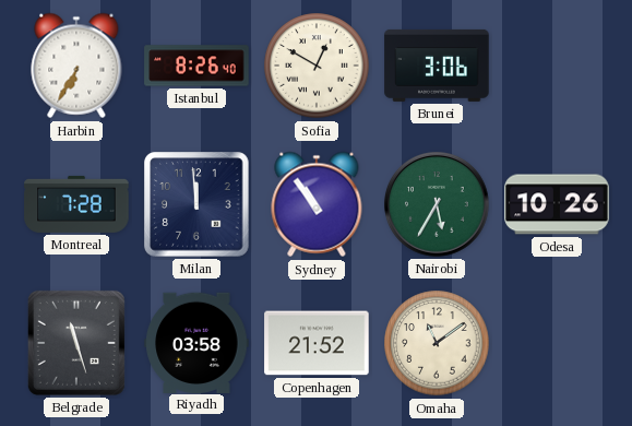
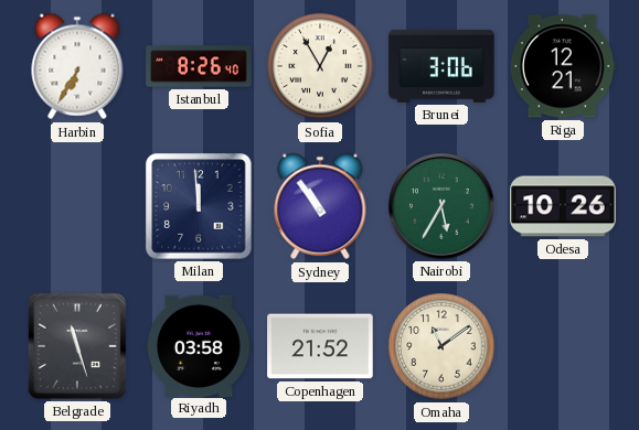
Sofia: 12:50 -> 12:55
Riga: none -> 12:21
Montreal: 7:28 -> none
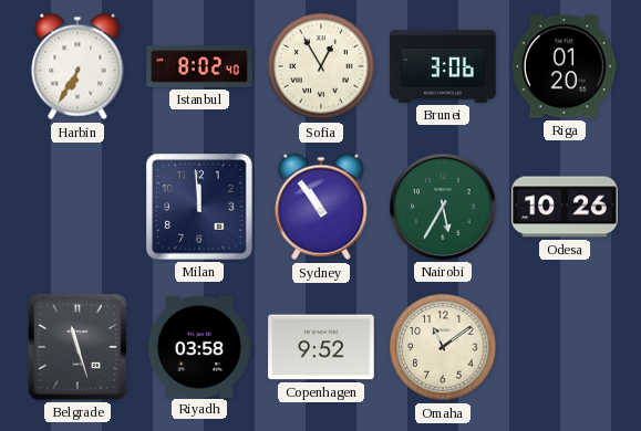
Istanbul: 8:26 -> 8:02
Riga: 12:21 -> 01:20
Copenhagen: 21:52 -> 9:52
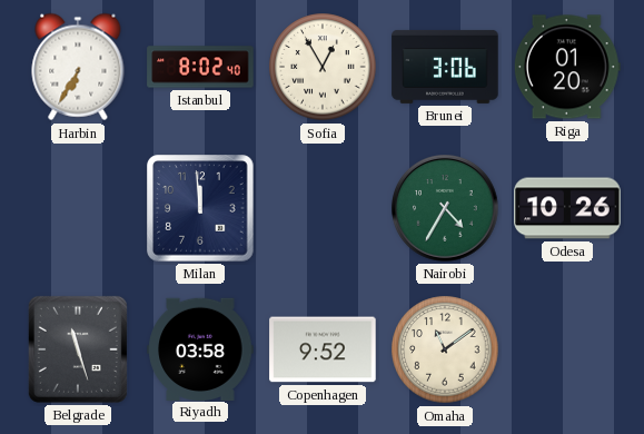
Sydney: 10:54 -> none
Nairobi: 5:35 -> 4:35
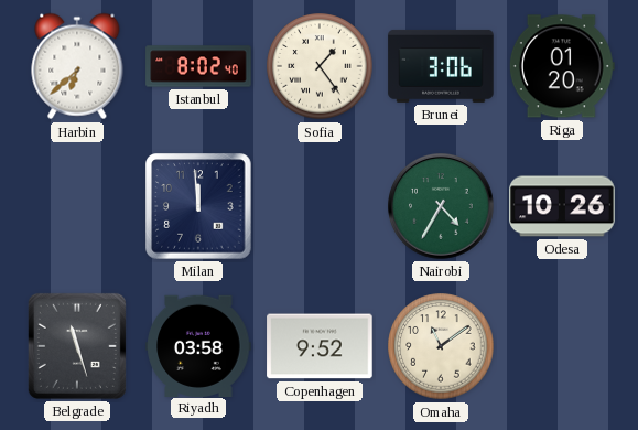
Harbin: 6:35 -> 6:38
Sofia: 12:55 -> 1:24
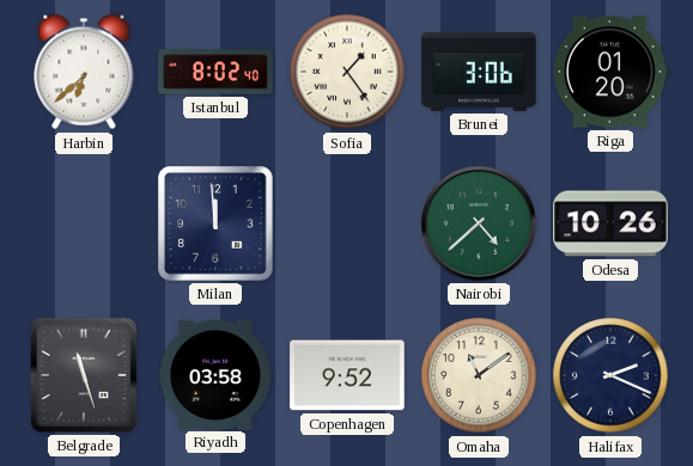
Nairobi: 4:35 -> 4:38
Halifax: none -> 2:19
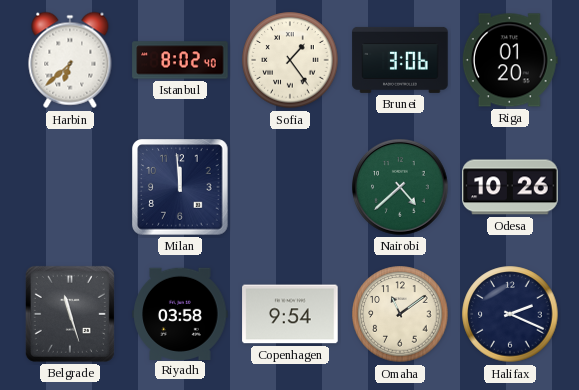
Copenhagen: 9:52 -> 9:54
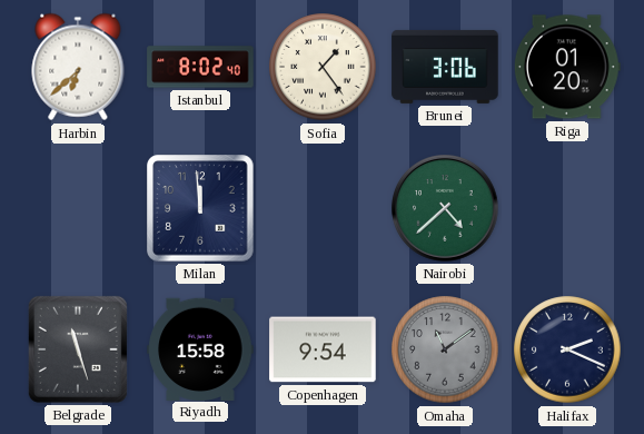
Odesa: 10:26 -> none
Riyadh: 03:58 -> 15:58
Omaha dial: cream -> grey
